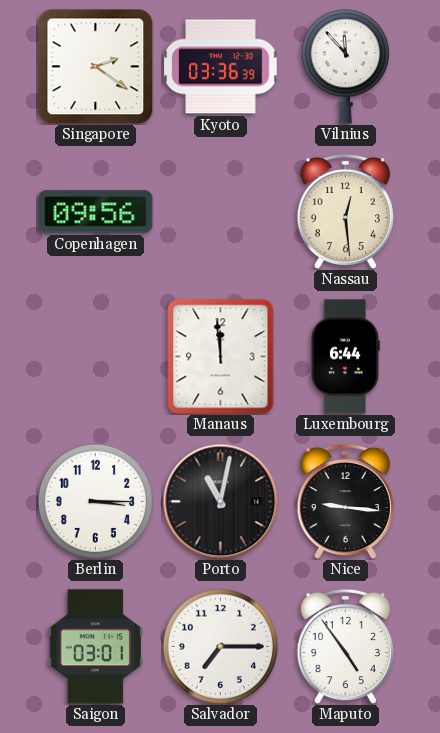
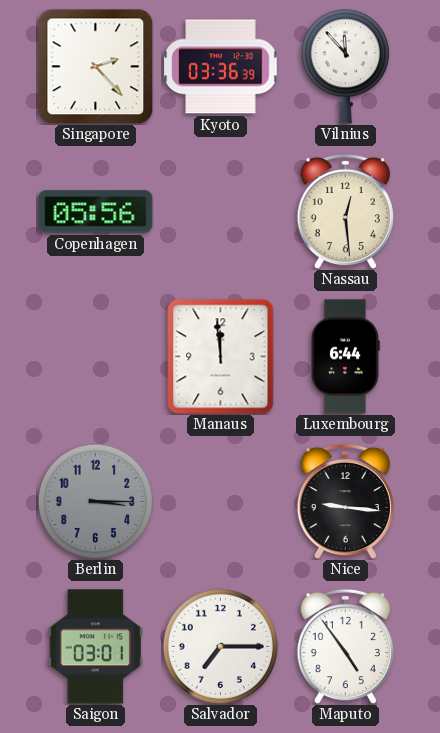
Singapore: 2:21 -> 2:23
Copenhagen: 09:56 -> 05:56
Berlin dial: white -> grey
Porto: 11:02 -> none
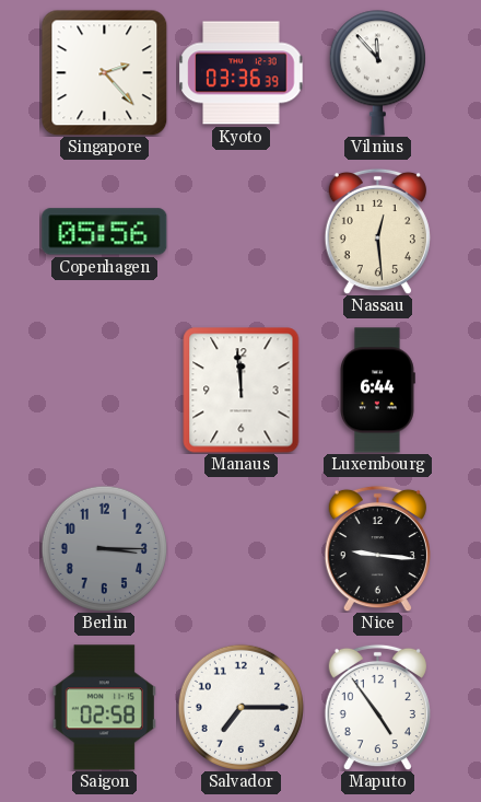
Saigon: 03:01 -> 02:58
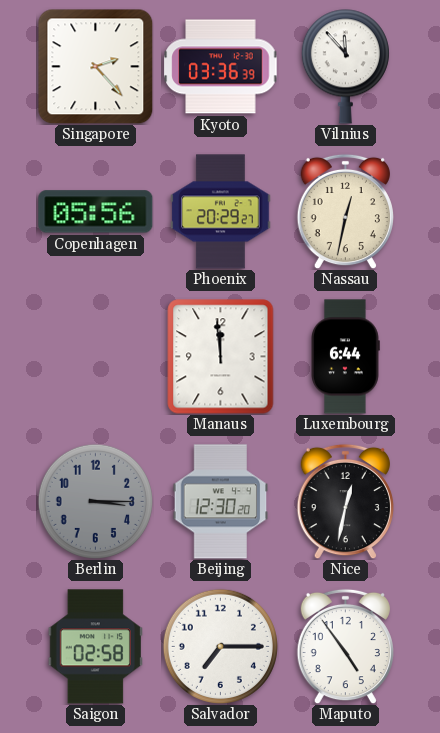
Phoenix: none -> 20:29
Nassau: 12:29 -> 12:32
Beijing: none -> 12:30
Nice: 9:16 -> 12:32
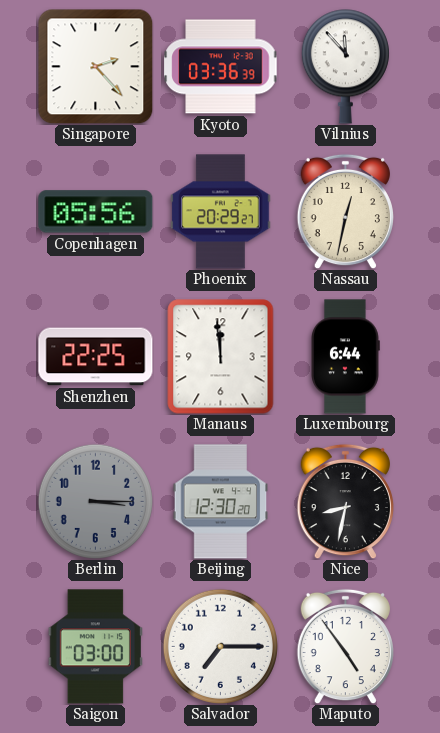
Shenzhen: none -> 22:25
Nice: 12:32 -> 8:32
Saigon: 02:58 -> 03:00
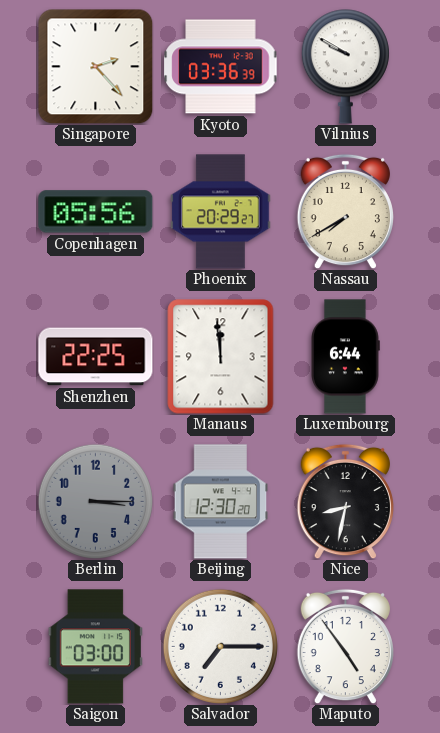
Vilnius: 11:53 -> 9:50
Nassau: 12:32 -> 7:40
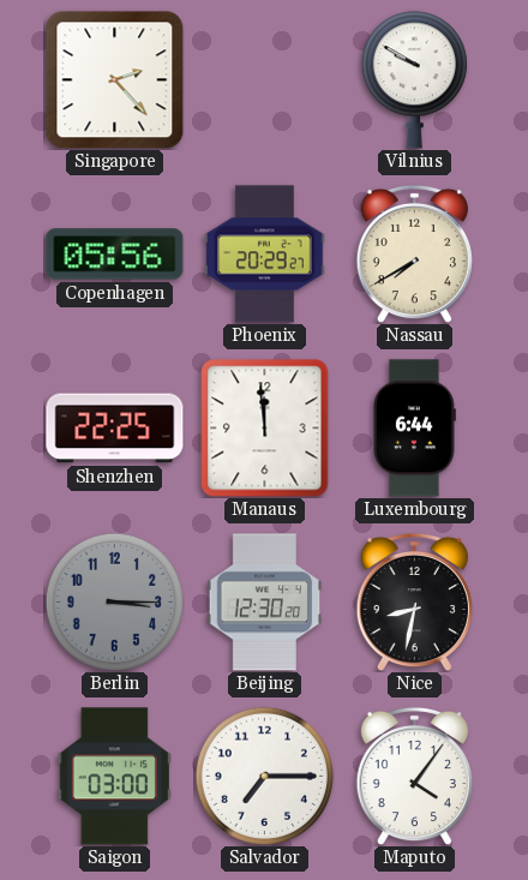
Kyoto: 03:36 -> none
Maputo: 4:54 -> 4:06
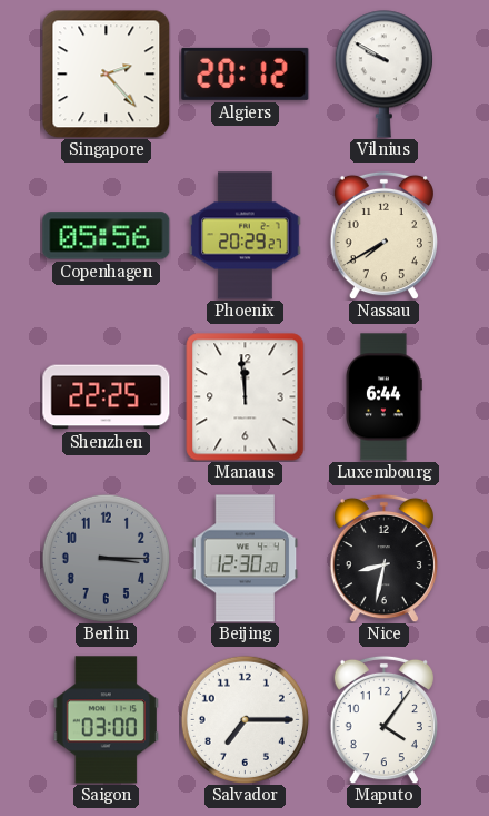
Algiers: none -> 20:12
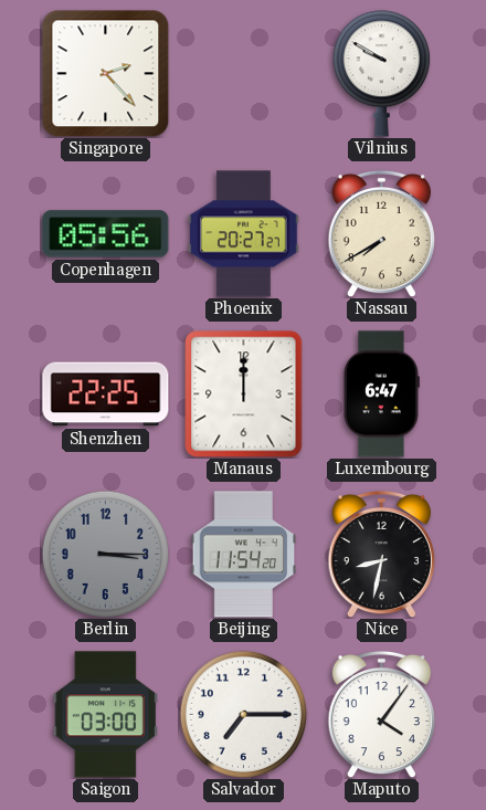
Algiers: 20:12 -> none
Phoenix: 20:29 -> 20:27
Manaus: 11:59 -> 12:00
Luxembourg: 6:44 -> 6:47
Beijing: 12:30 -> 11:54
